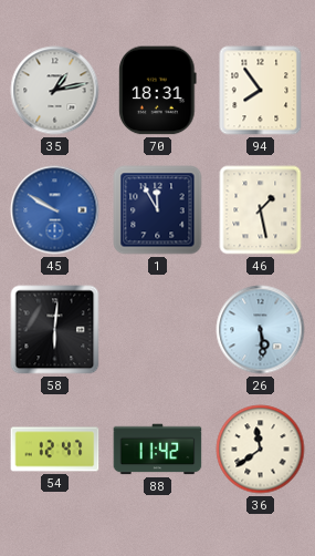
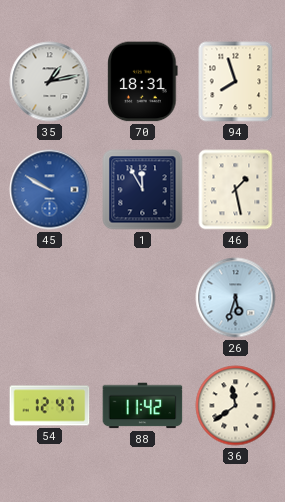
94: 7:54 -> 7:57
58: 6:01 -> none
26: 5:29 -> 5:33
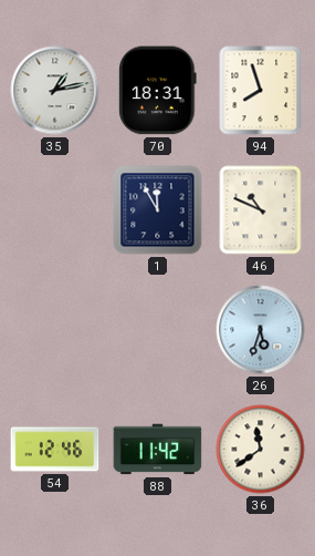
45: 9:50 -> none
46: 1:28 -> 10:49
54: 12:47 -> 12:46
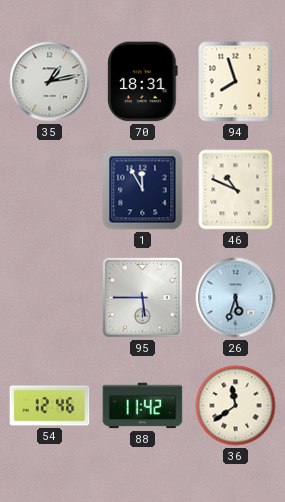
95: none -> 5:45
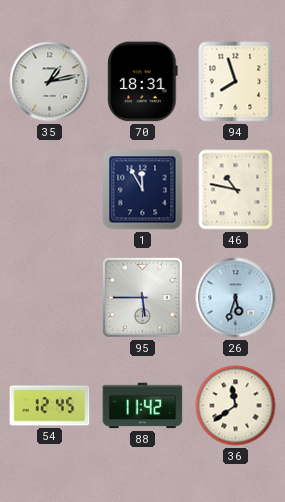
46: 10:49 -> 10:47
54: 12:46 -> 12:45
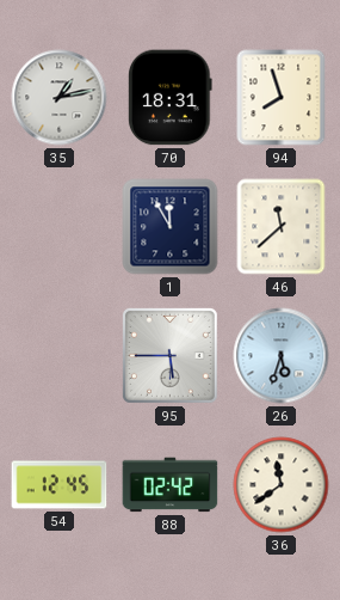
46: 10:47 -> 11:38
88: 11:42 -> 02:42
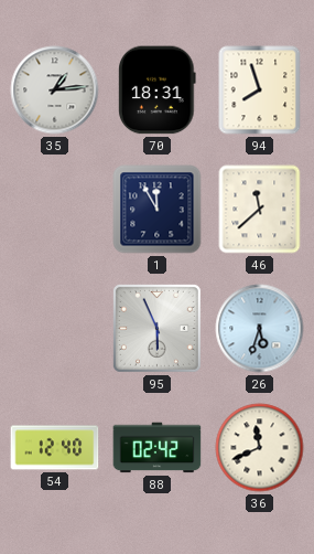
35: 1:13 -> 1:14
95: 5:45 -> 5:56
54: 12:45 -> 12:40
36: 11:39 -> 11:41
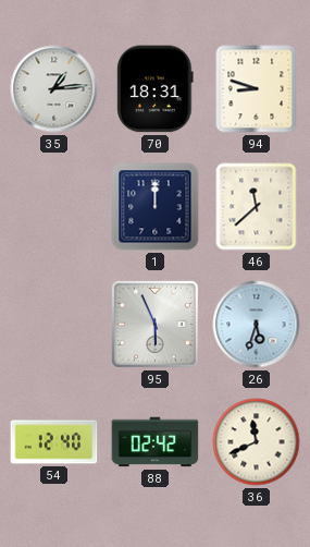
94: 7:57 -> 8:48
1: 11:55 -> 12:00
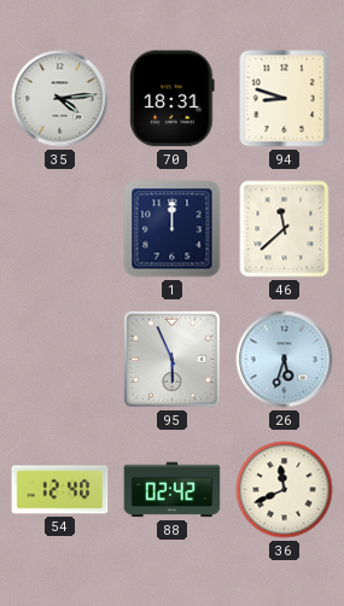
35: 1:14 -> 4:14
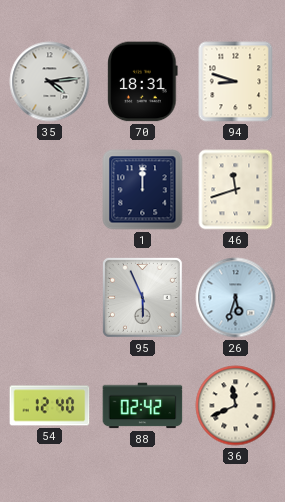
46: 11:38 -> 11:42
